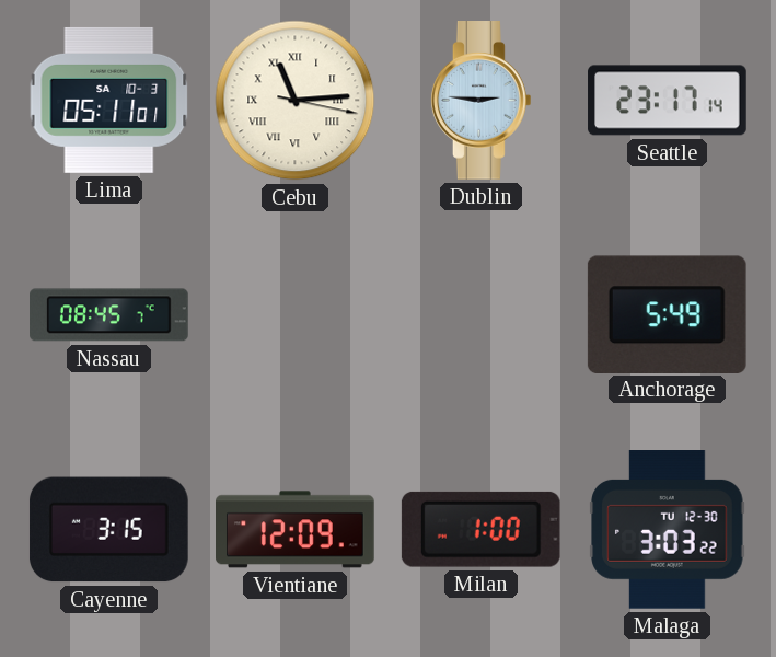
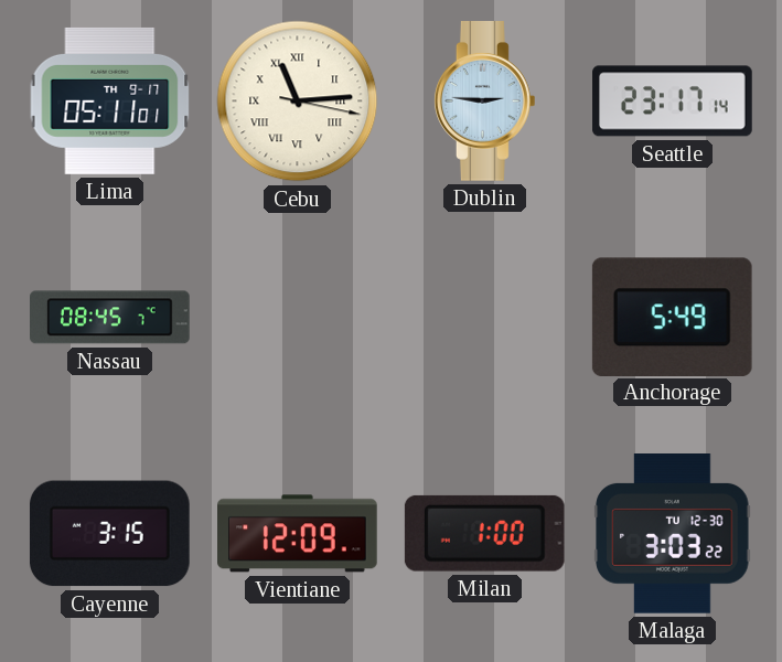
Lima date: SA 10-3 -> TH 9-17
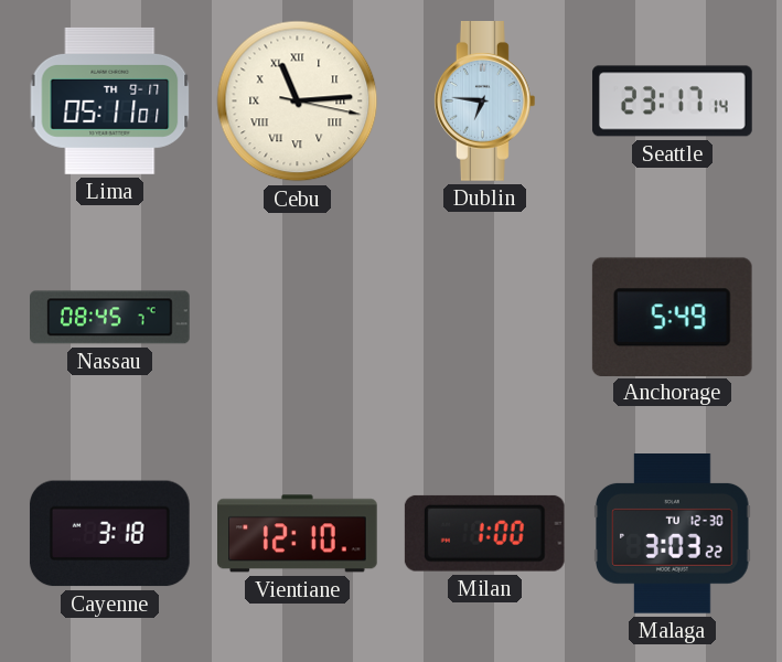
Dublin: 2:46 -> 6:46
Cayenne: 3:15 -> 3:18
Vientiane: 12:09 -> 12:10
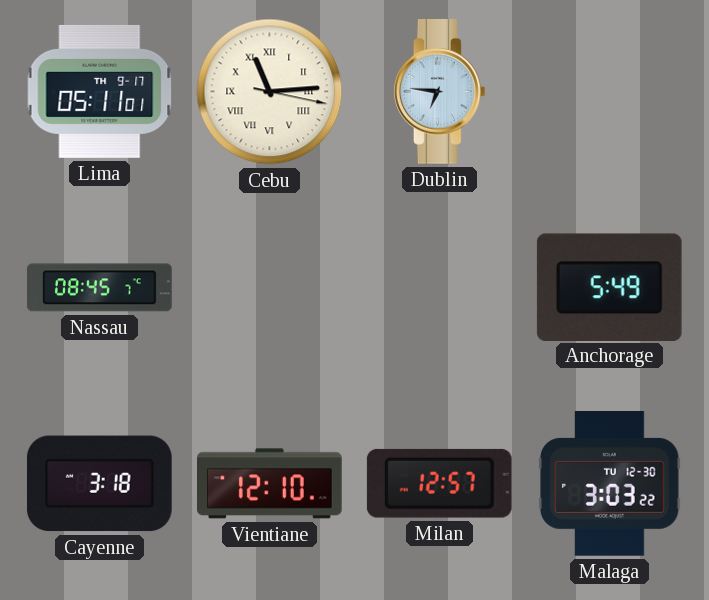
Seattle: 23:17 -> none
Milan: 1:00 -> 12:57
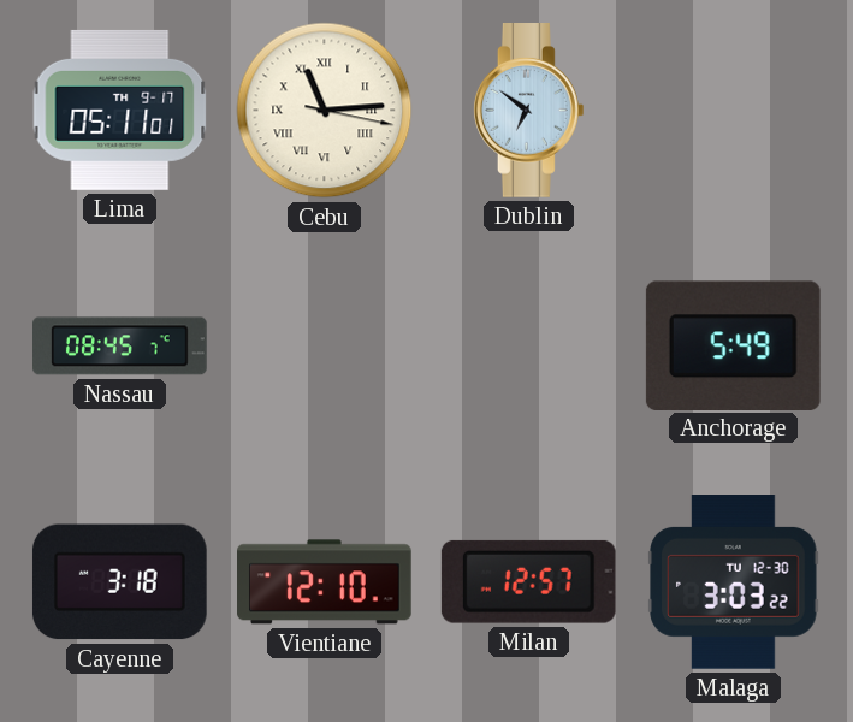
Dublin: 6:46 -> 6:51
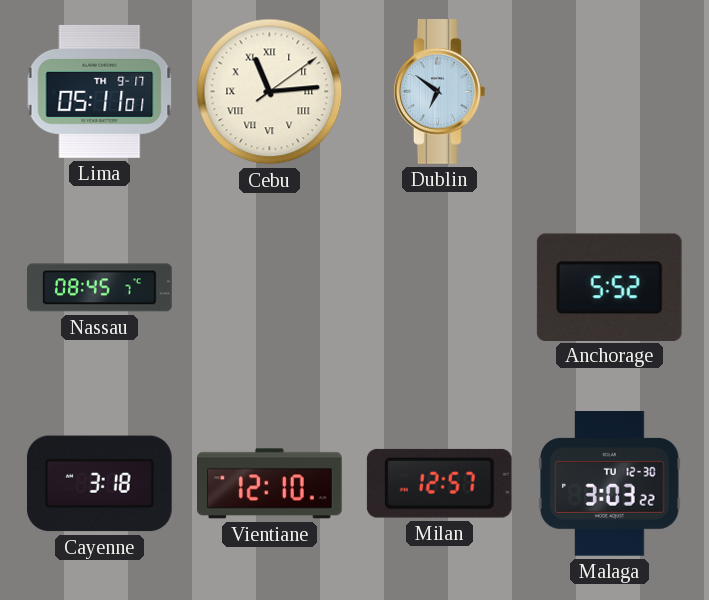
Cebu: 11:14:17 -> 11:14:09
Anchorage: 5:49 -> 5:52
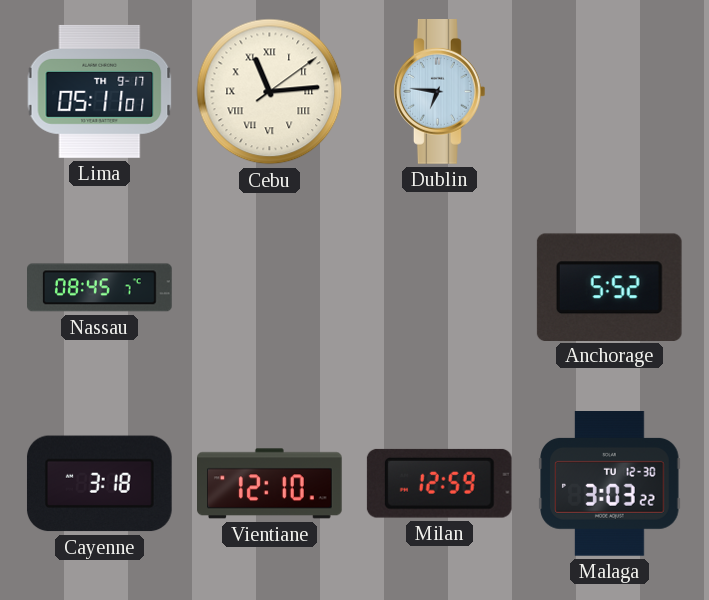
Dublin: 6:51 -> 6:46
Milan: 12:57 -> 12:59
